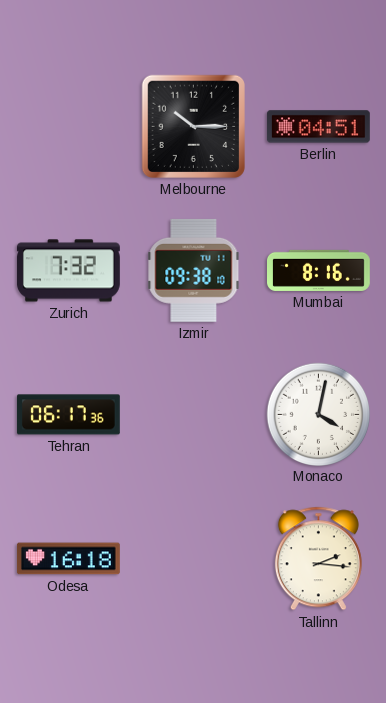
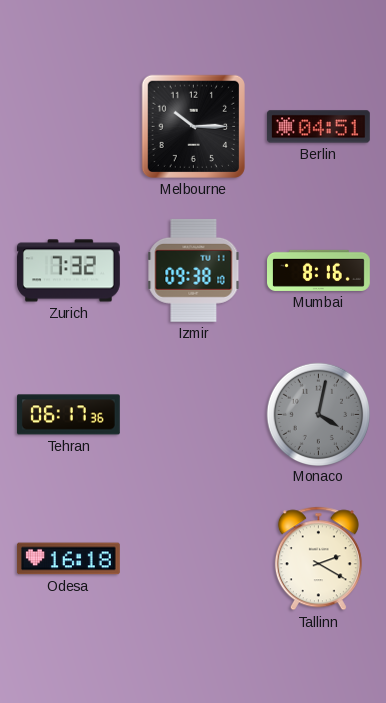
Monaco dial: white -> grey
Tallinn: 2:16 -> 2:20
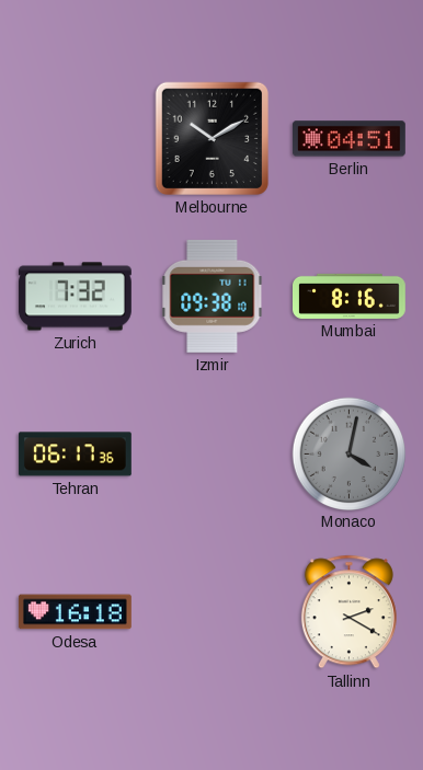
Melbourne: 10:15 -> 10:10
